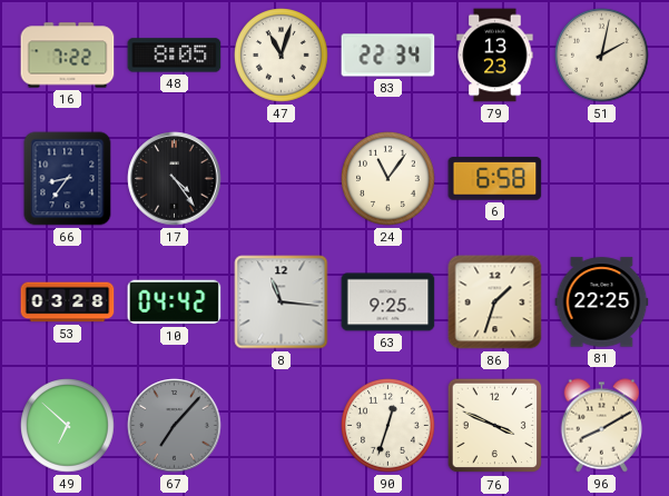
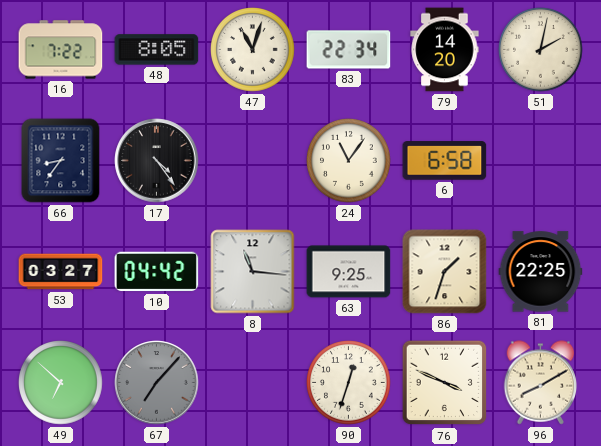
79: 13:23 -> 14:20
53: 03:28 -> 03:27
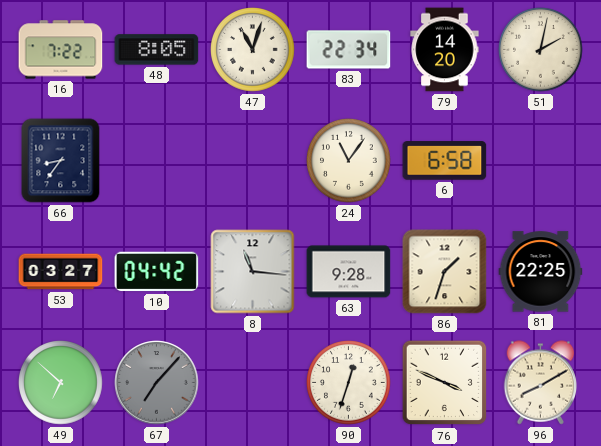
17: 4:24 -> none
63: 9:25 -> 9:28
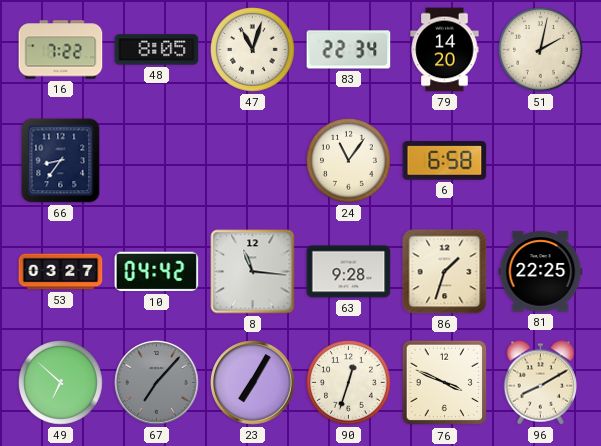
23: none -> 7:05
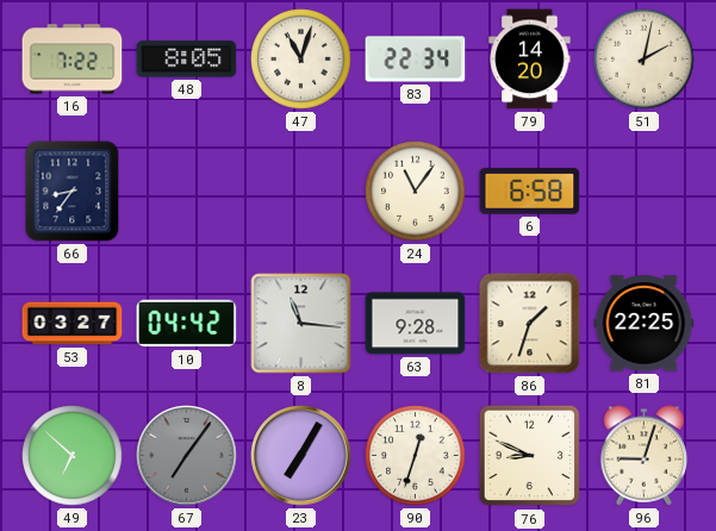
67: 7:07 -> 7:06
76: 3:49 -> 8:49
96: 8:10 -> 9:03
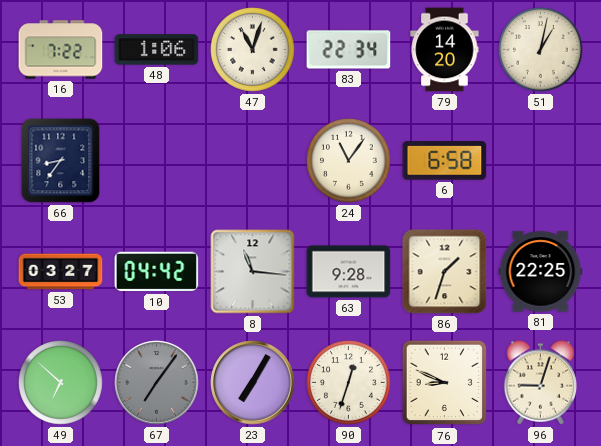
48: 8:05 -> 1:06
51: 2:02 -> 1:02
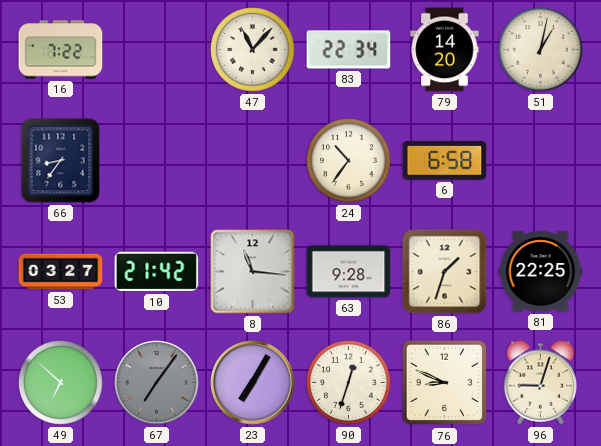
48: 1:06 -> none
47: 11:03 -> 11:07
24: 11:06 -> 10:36
10: 04:42 -> 21:42
